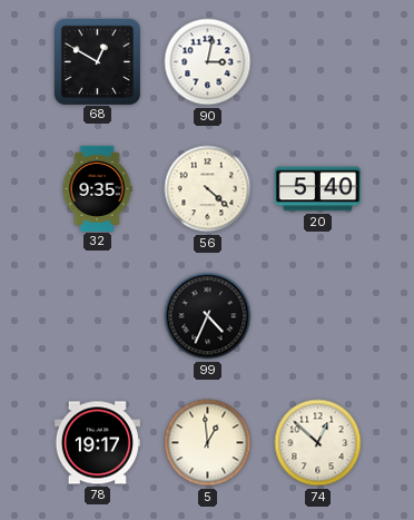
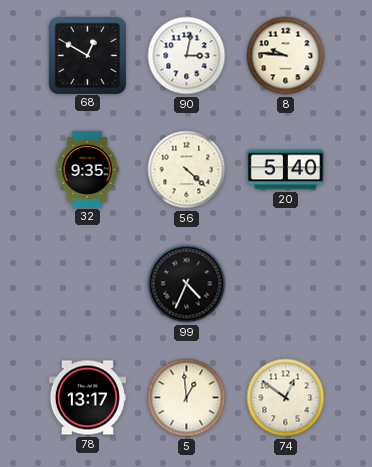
8: none -> 9:46
78: 19:17 -> 13:17
74: 12:52 -> 12:51
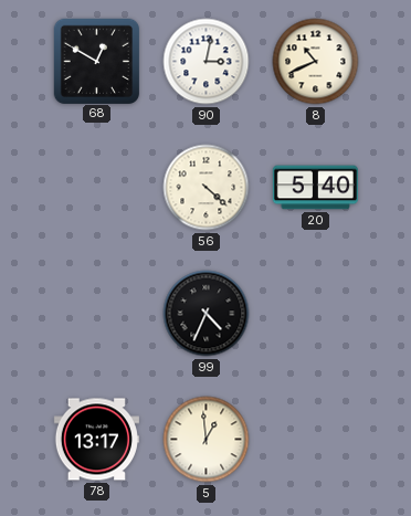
8: 9:46 -> 10:41
32: 9:35 -> none
74: 12:51 -> none
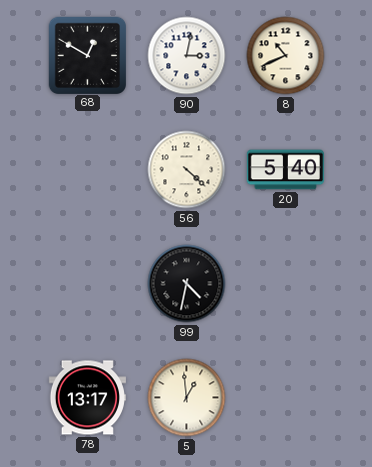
99: 4:34 -> 4:32
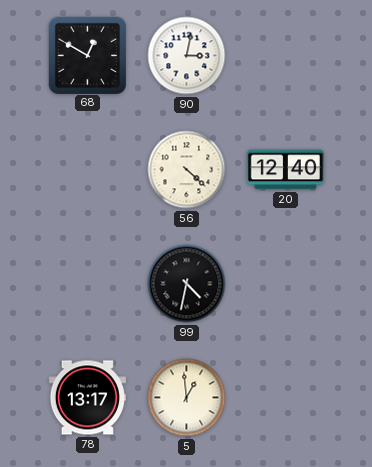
8: 10:41 -> none
20: 5:40 -> 12:40
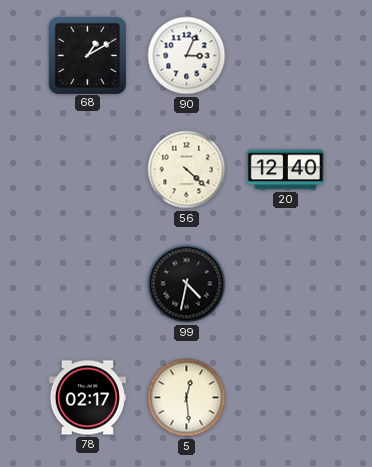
68: 12:50 -> 1:10
90: 3:02 -> 3:04
78: 13:17 -> 02:17
5: 12:59 -> 12:29
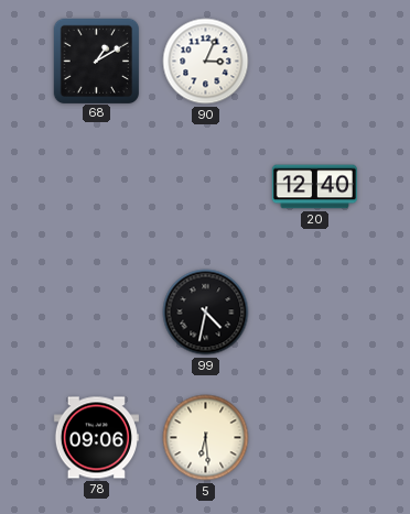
56: 4:22 -> none
78: 02:17 -> 09:06
5: 12:29 -> 6:29
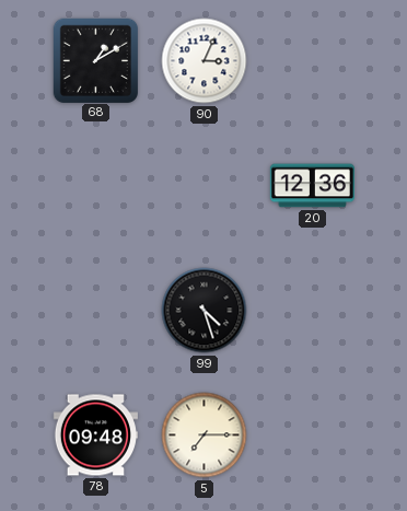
20: 12:40 -> 12:36
99: 4:32 -> 4:27
78: 09:06 -> 09:48
5: 6:29 -> 7:15
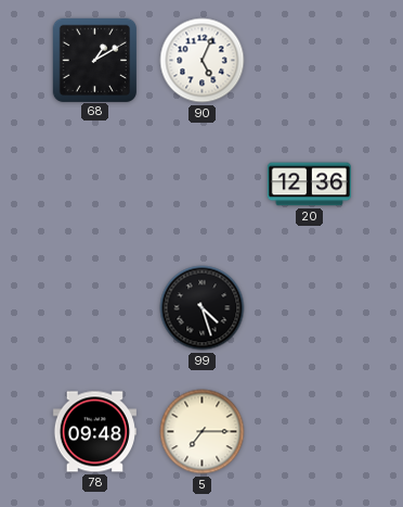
90: 3:04 -> 5:04
